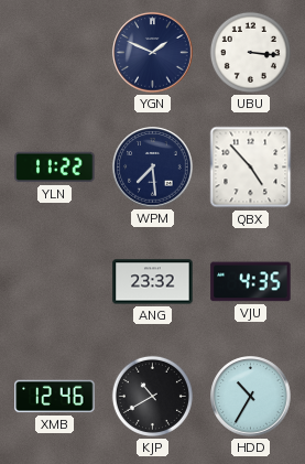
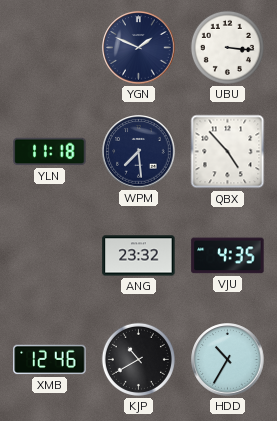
YLN: 11:22 -> 11:18
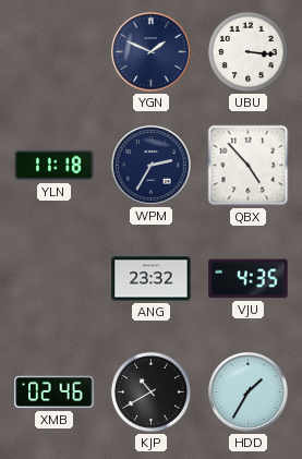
WPM: 7:29 -> 2:35
XMB: 12:46 -> 02:46
HDD: 10:35 -> 1:35
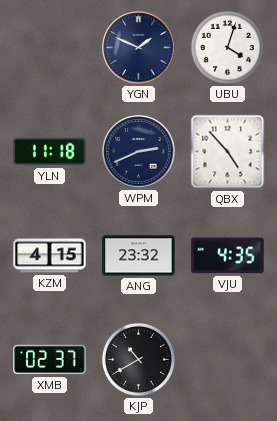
UBU: 3:16 -> 4:03
WPM: 2:35 -> 2:41
KZM: none -> 4:15
XMB: 02:46 -> 02:37
HDD: 1:35 -> none
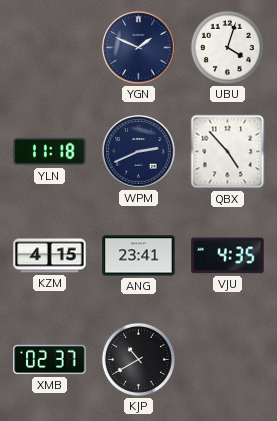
ANG: 23:32 -> 23:41
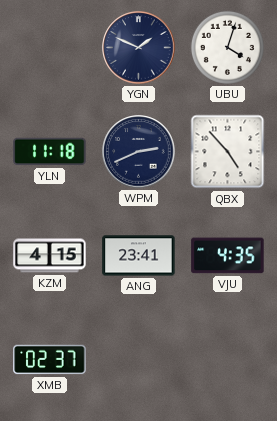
KJP: 10:40 -> none
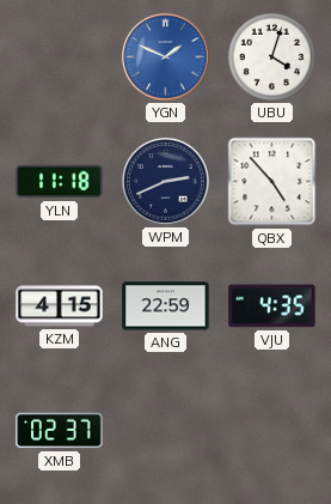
YGN dial: navy -> blue
ANG: 23:41 -> 22:59
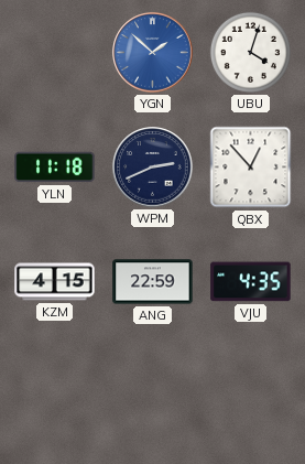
YGN: 1:49 -> 1:52
QBX: 4:53 -> 12:53
XMB: 02:37 -> none
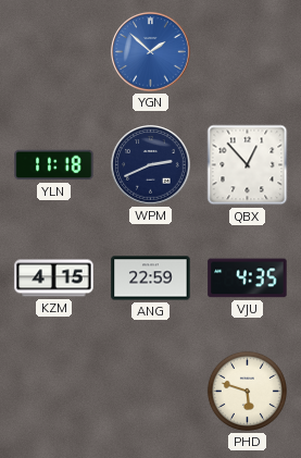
UBU: 4:03 -> none
PHD: none -> 5:48
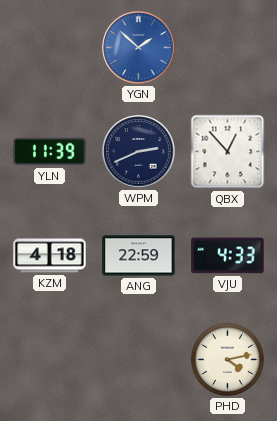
YLN: 11:18 -> 11:39
KZM: 4:15 -> 4:18
VJU: 4:35 -> 4:33
PHD: 5:48 -> 4:13
